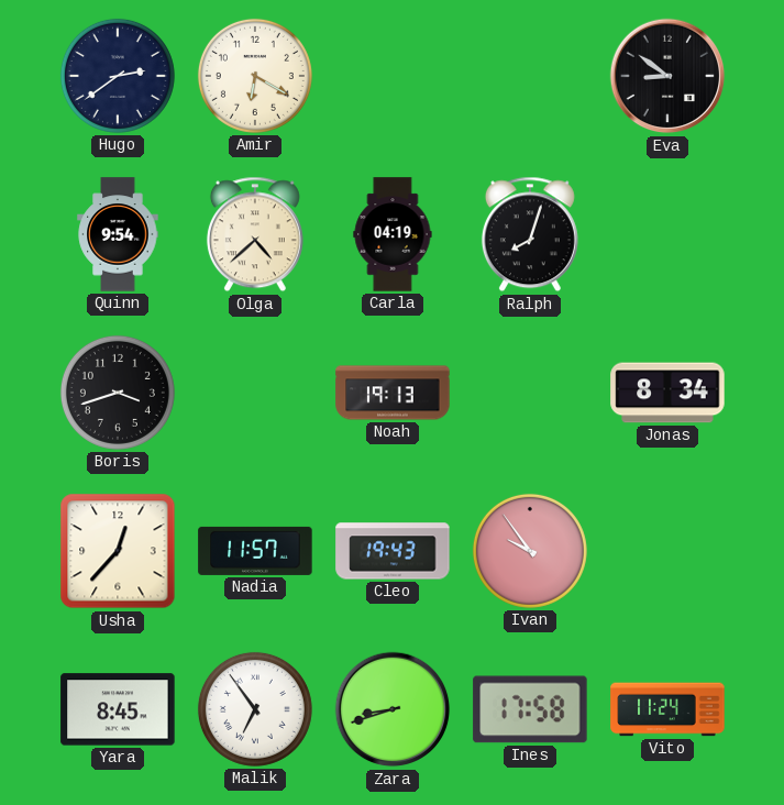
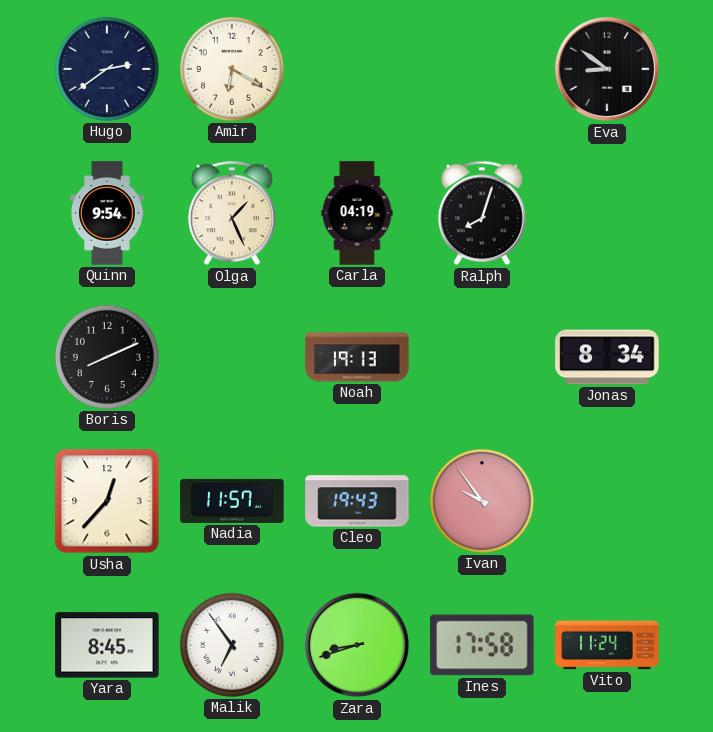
Olga: 4:38 -> 1:26
Boris: 3:42 -> 8:11
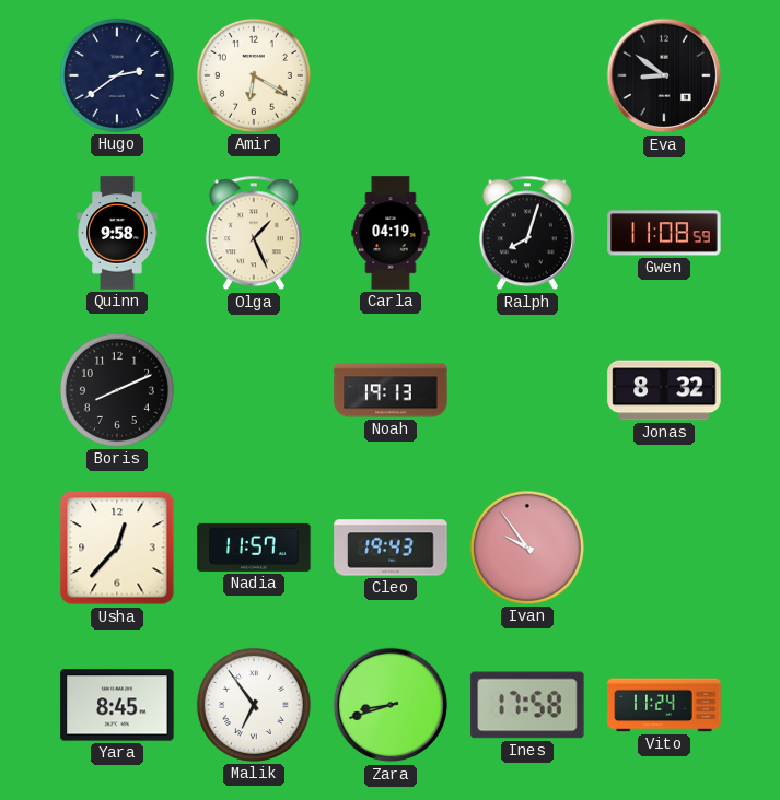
Quinn: 9:54 -> 9:58
Gwen: none -> 11:08
Jonas: 8:34 -> 8:32
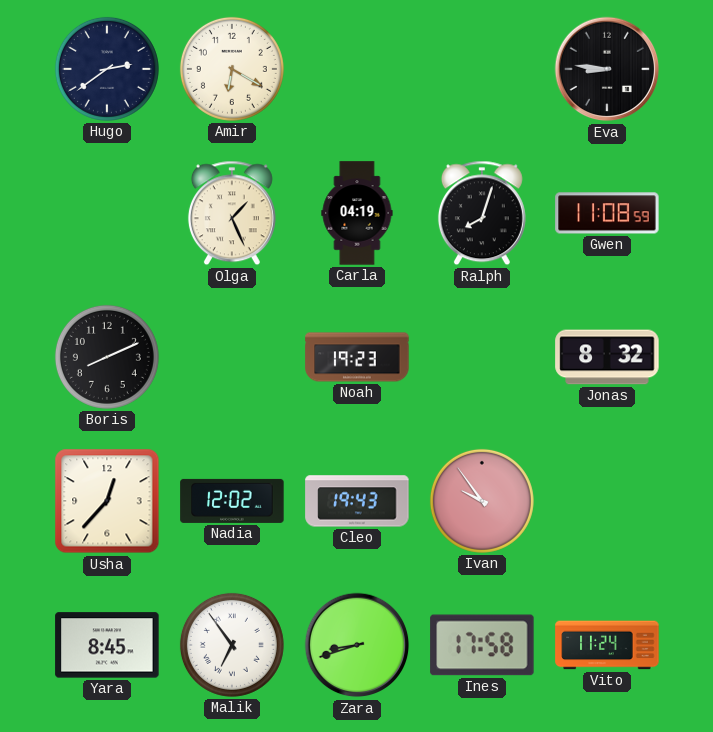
Eva: 8:51 -> 8:46
Quinn: 9:58 -> none
Noah: 19:13 -> 19:23
Nadia: 11:57 -> 12:02
